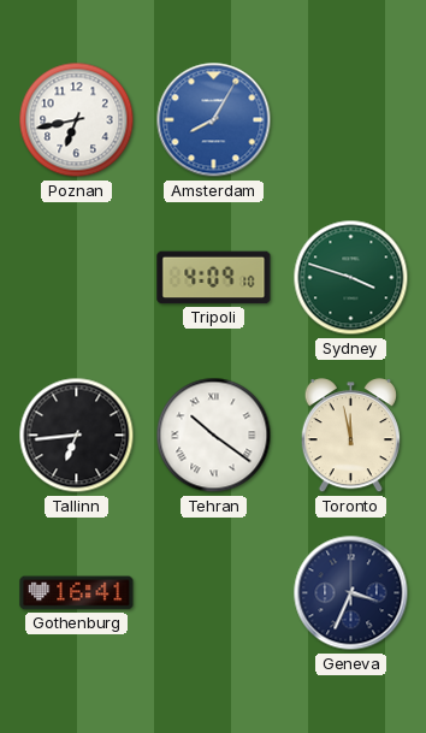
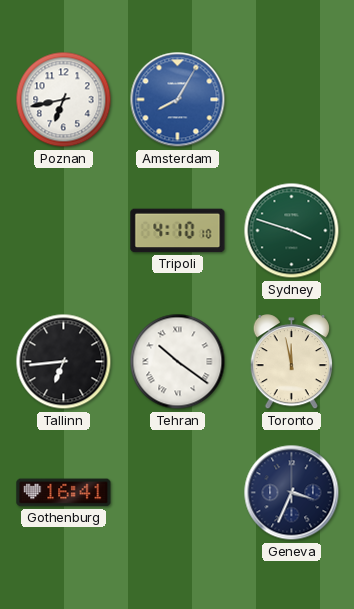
Tripoli: 4:09 -> 4:10
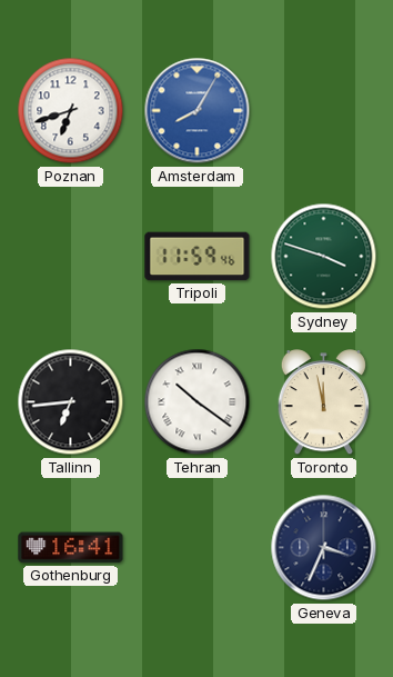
Poznan: 6:43 -> 6:42
Tripoli: 4:10 -> 11:59
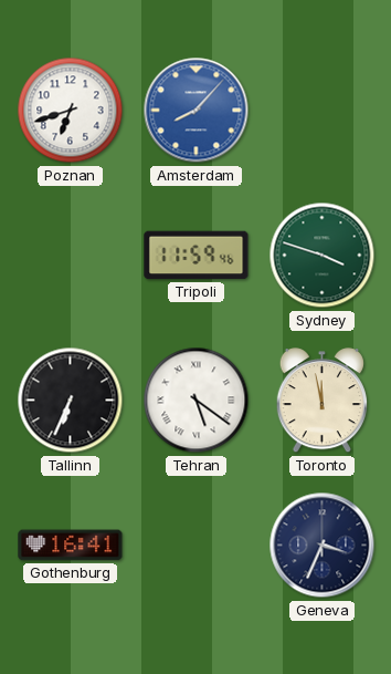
Amsterdam: 8:05 -> 8:07
Tallinn: 6:44 -> 6:34
Tehran: 10:21 -> 5:21
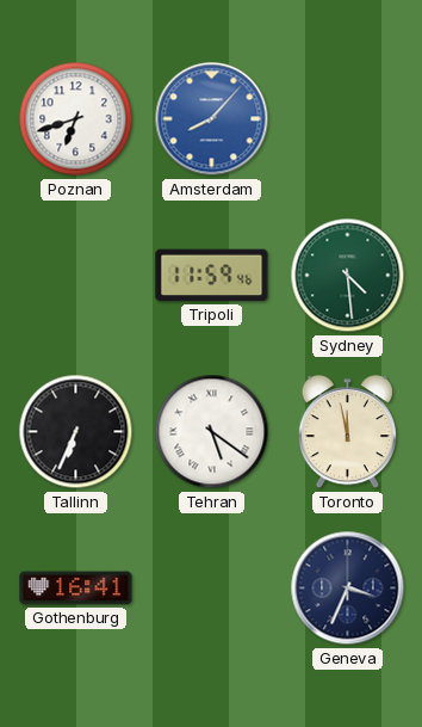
Sydney: 3:48 -> 4:29
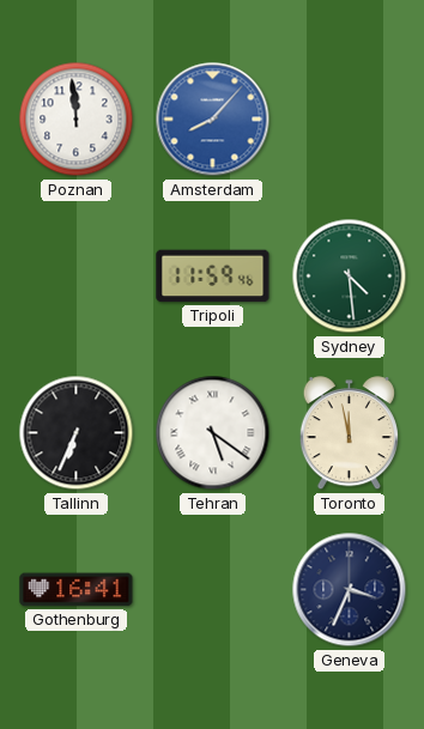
Poznan: 6:42 -> 11:59
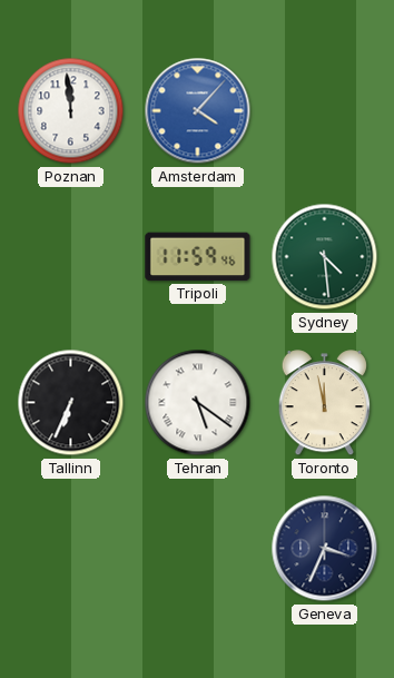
Amsterdam: 8:07 -> 4:07
Gothenburg: 16:41 -> none
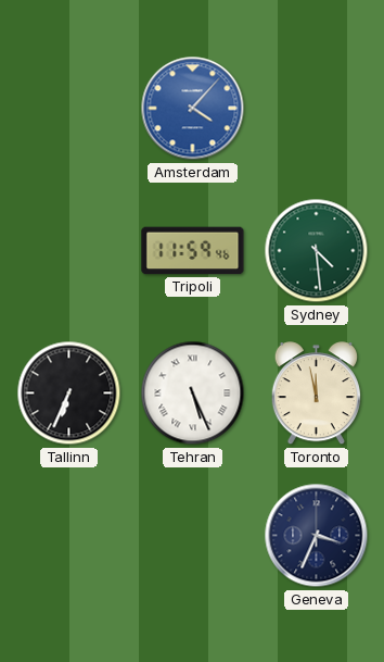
Poznan: 11:59 -> none
Tehran: 5:21 -> 5:26
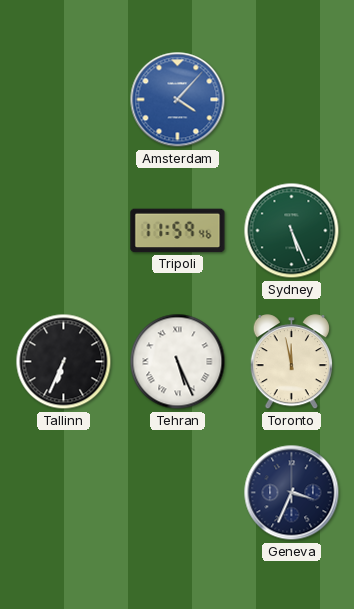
Sydney: 4:29 -> 5:26
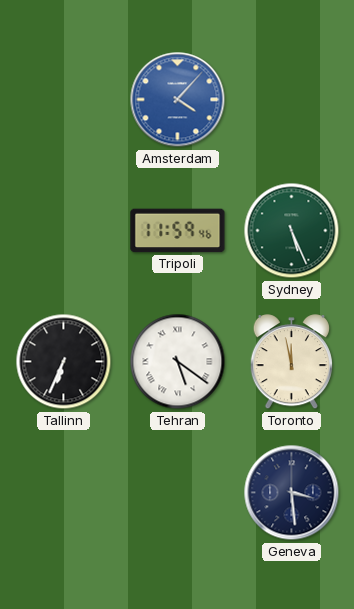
Tehran: 5:26 -> 5:21
Geneva: 3:34 -> 3:29
